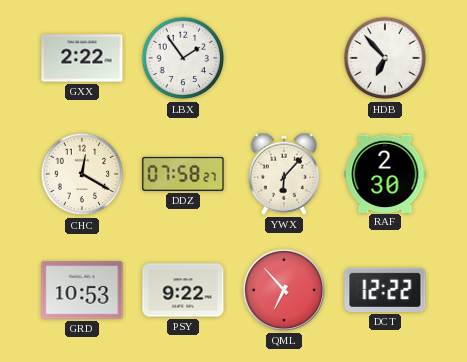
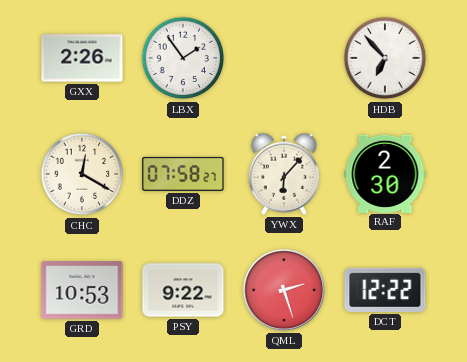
GXX: 2:22 -> 2:26
QML: 6:53 -> 2:27
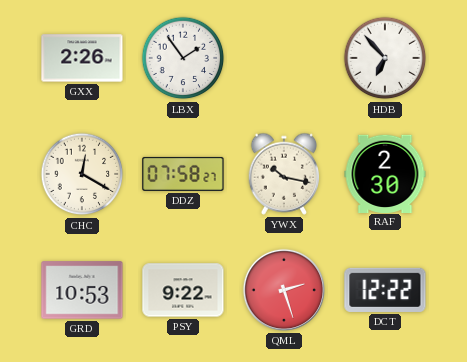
YWX: 6:07 -> 10:17
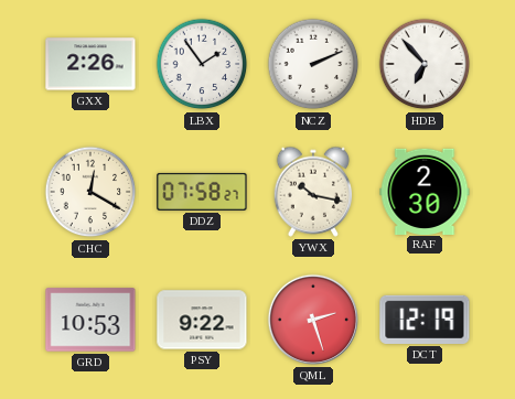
NCZ: none -> 2:11
DCT: 12:22 -> 12:19
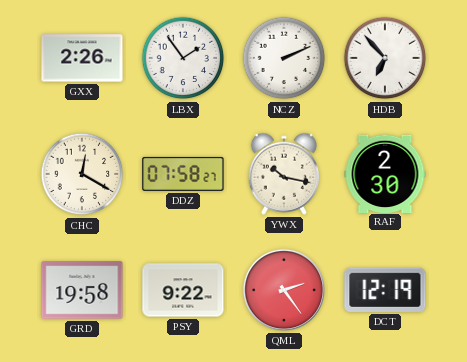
GRD: 10:53 -> 19:58
QML: 2:27 -> 2:24
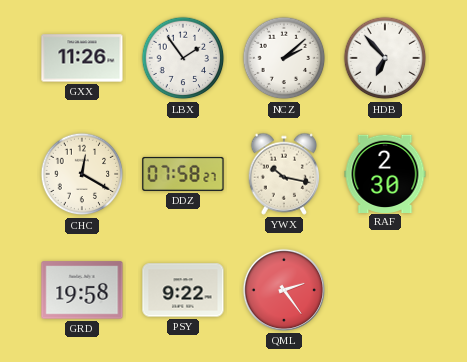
GXX: 2:26 -> 11:26
NCZ: 2:11 -> 2:08
DCT: 12:19 -> none
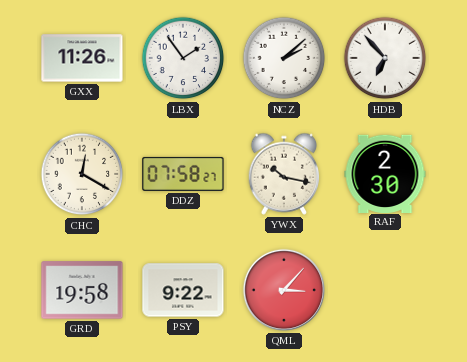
QML: 2:24 -> 3:07
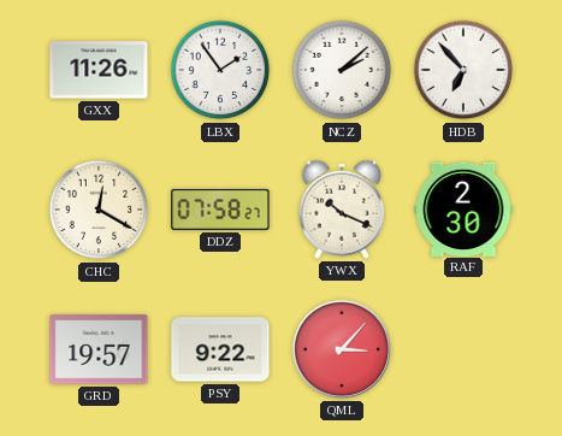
YWX: 10:17 -> 10:19
GRD: 19:58 -> 19:57
